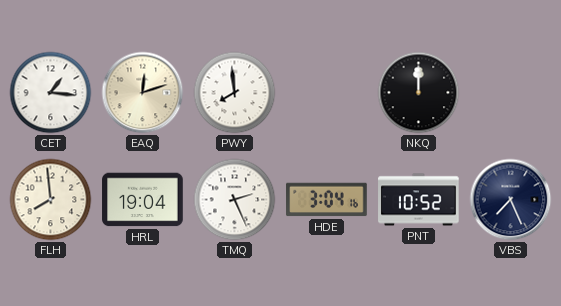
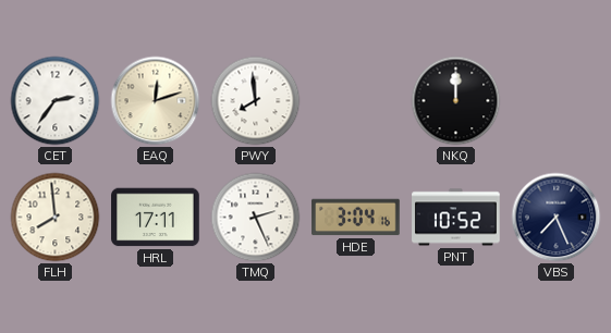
CET: 1:16 -> 2:36
HRL: 19:04 -> 17:11
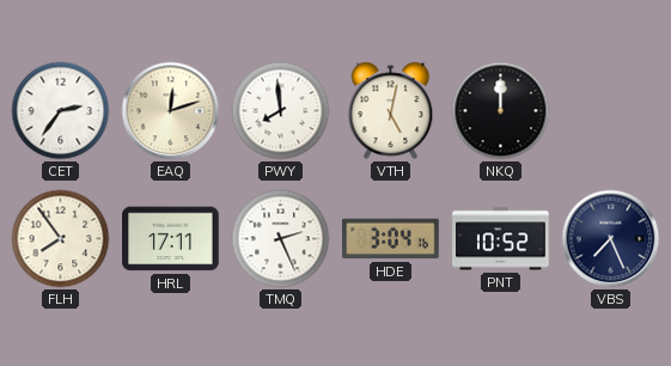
VTH: none -> 5:02
FLH: 7:59 -> 7:54
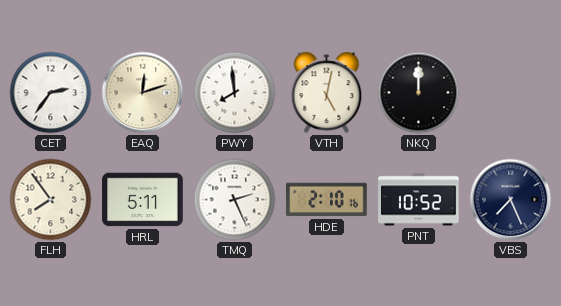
HRL: 17:11 -> 5:11
HDE: 3:04 -> 2:10
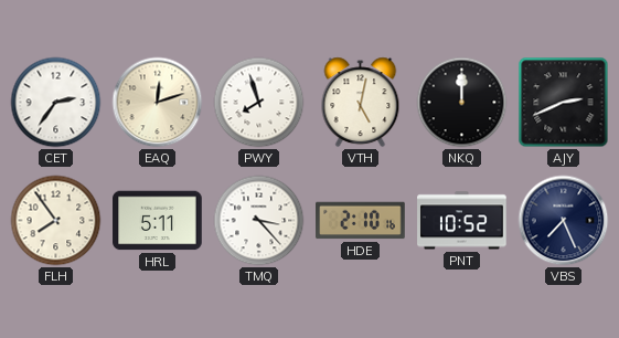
PWY: 7:59 -> 7:57
AJY: none -> 2:41
TMQ: 2:26 -> 3:23
